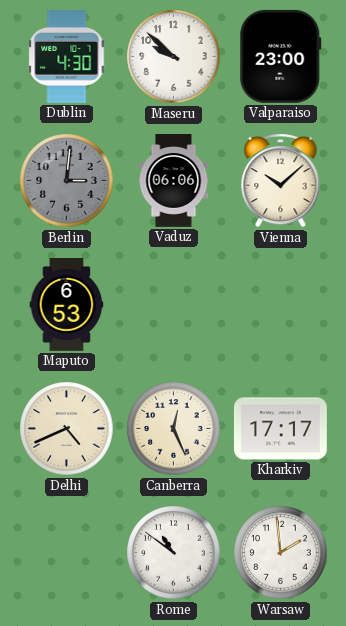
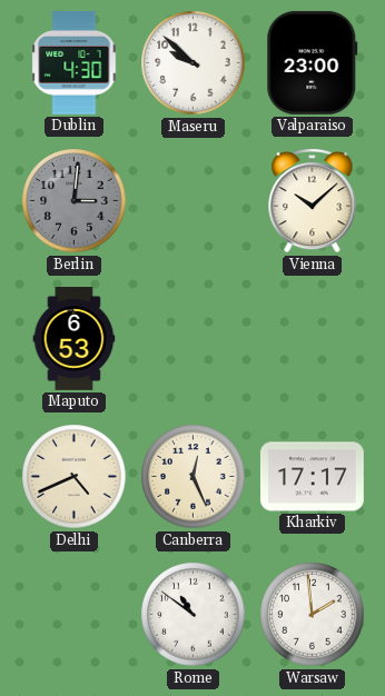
Vaduz: 06:06 -> none
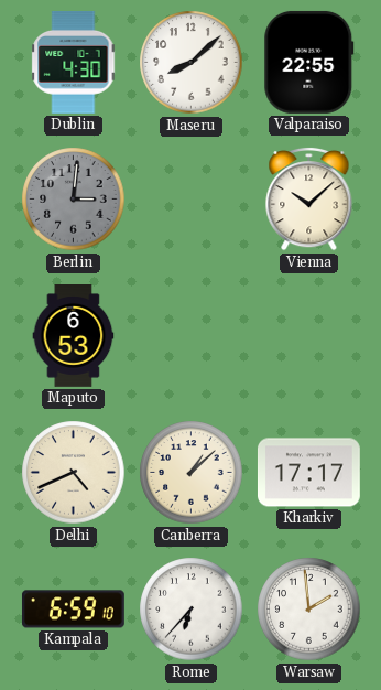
Maseru: 9:52 -> 8:08
Valparaiso: 23:00 -> 22:55
Canberra: 12:26 -> 1:08
Kampala: none -> 6:59
Rome: 10:51 -> 6:37
